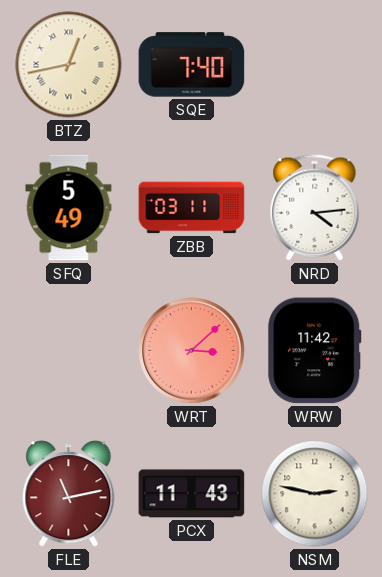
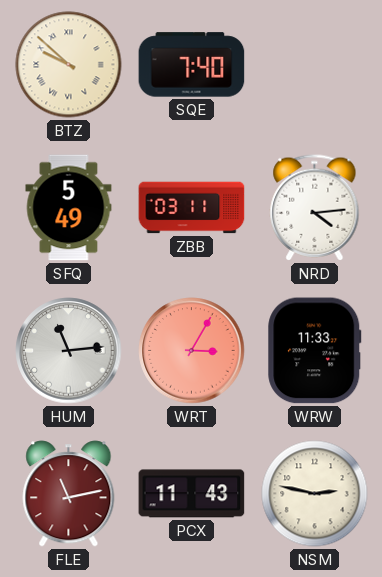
BTZ: 12:43 -> 9:52
HUM: none -> 11:14
WRT: 3:08 -> 3:05
WRW: 11:42 -> 11:33
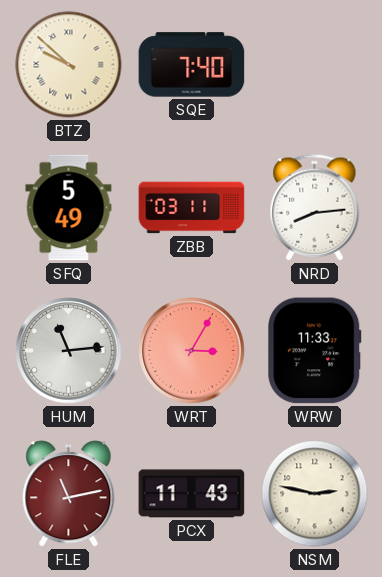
NRD: 4:14 -> 8:14
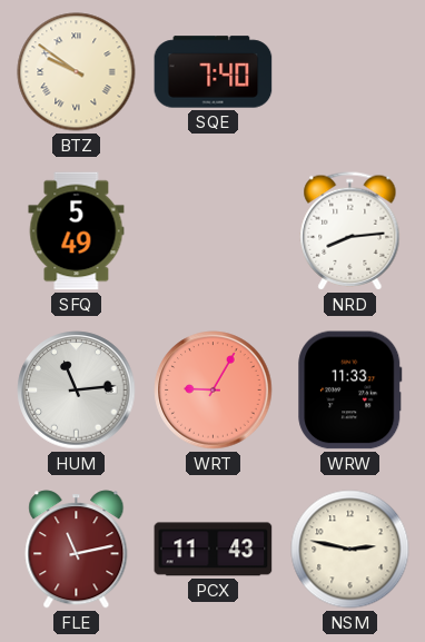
BTZ: 9:52 -> 9:51
ZBB: 03:11 -> none
WRT: 3:05 -> 9:05
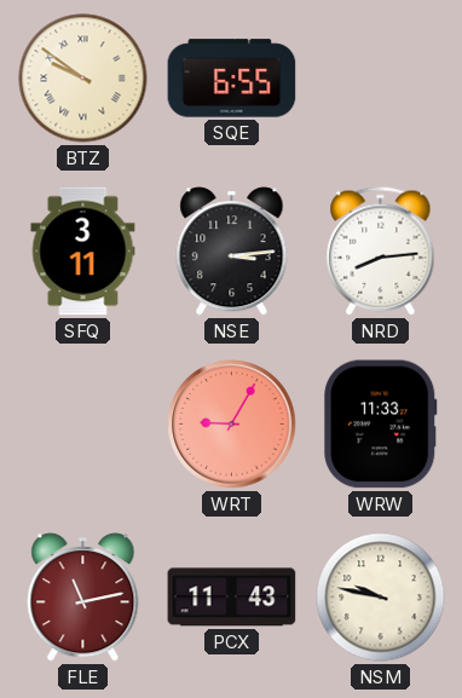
SQE: 7:40 -> 6:55
SFQ: 5:49 -> 3:11
NSE: none -> 3:14
HUM: 11:14 -> none
NSM: 2:47 -> 9:47
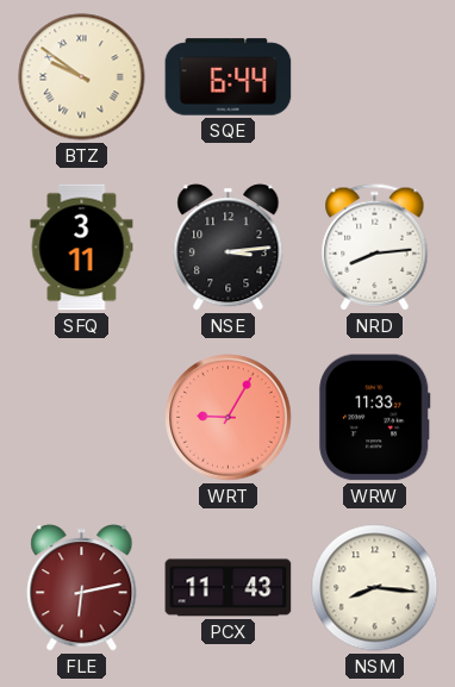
SQE: 6:55 -> 6:44
FLE: 11:13 -> 6:13
NSM: 9:47 -> 8:16
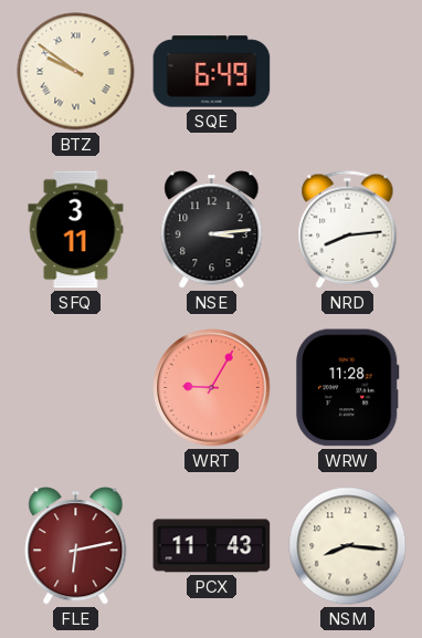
SQE: 6:44 -> 6:49
WRW: 11:33 -> 11:28
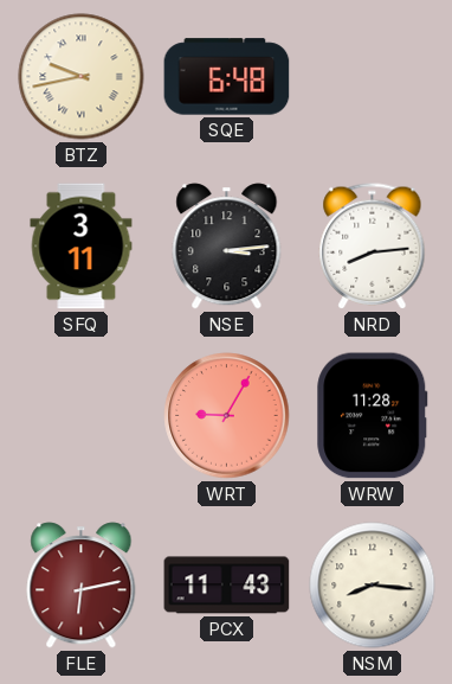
BTZ: 9:51 -> 9:43
SQE: 6:49 -> 6:48
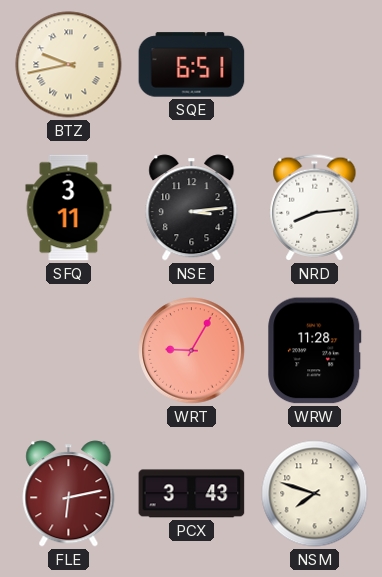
SQE: 6:48 -> 6:51
PCX: 11:43 -> 3:43
NSM: 8:16 -> 7:48
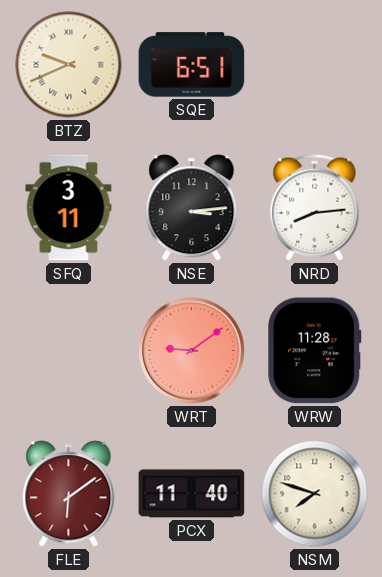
BTZ: 9:43 -> 9:41
WRT: 9:05 -> 9:09
FLE: 6:13 -> 6:09
PCX: 3:43 -> 11:40
